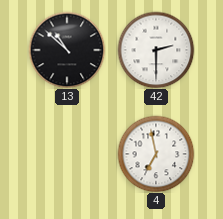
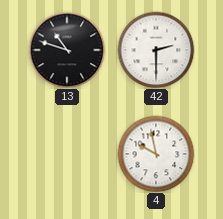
13: 10:52 -> 10:48
4: 6:58 -> 9:58
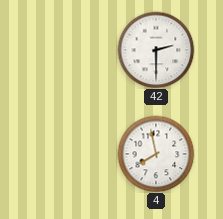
13: 10:48 -> none
4: 9:58 -> 7:58
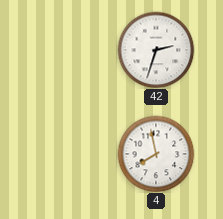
42: 2:30 -> 2:33
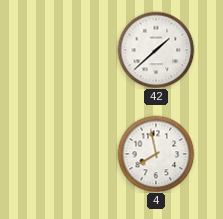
42: 2:33 -> 1:38
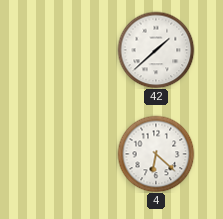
4: 7:58 -> 6:22
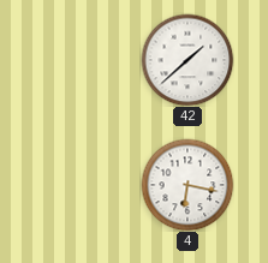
4: 6:22 -> 6:17
